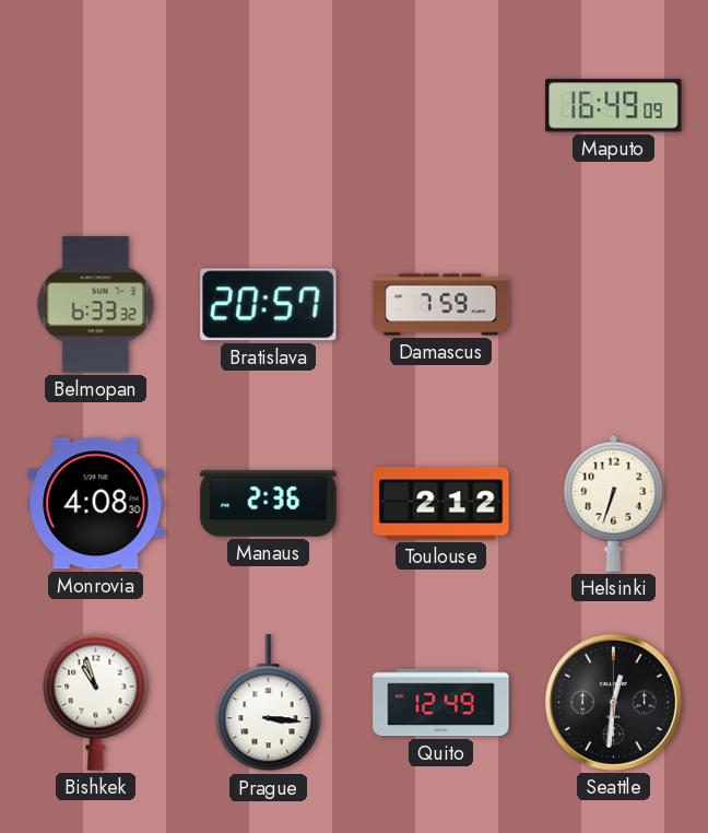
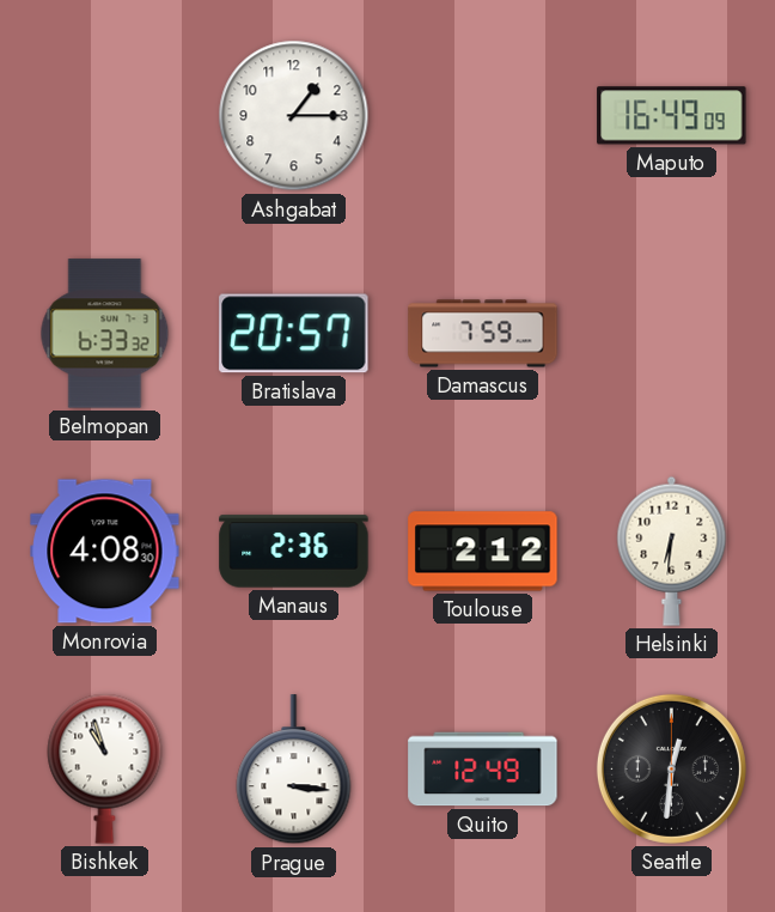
Ashgabat: none -> 1:15
Helsinki: 6:33 -> 6:31
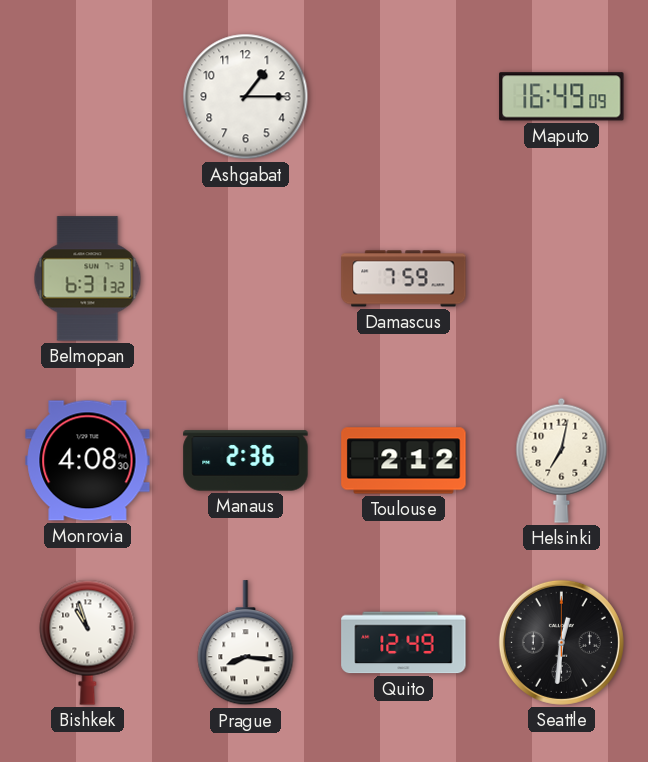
Belmopan: 6:33 -> 6:31
Bratislava: 20:57 -> none
Helsinki: 6:31 -> 7:02
Prague: 3:16 -> 8:16
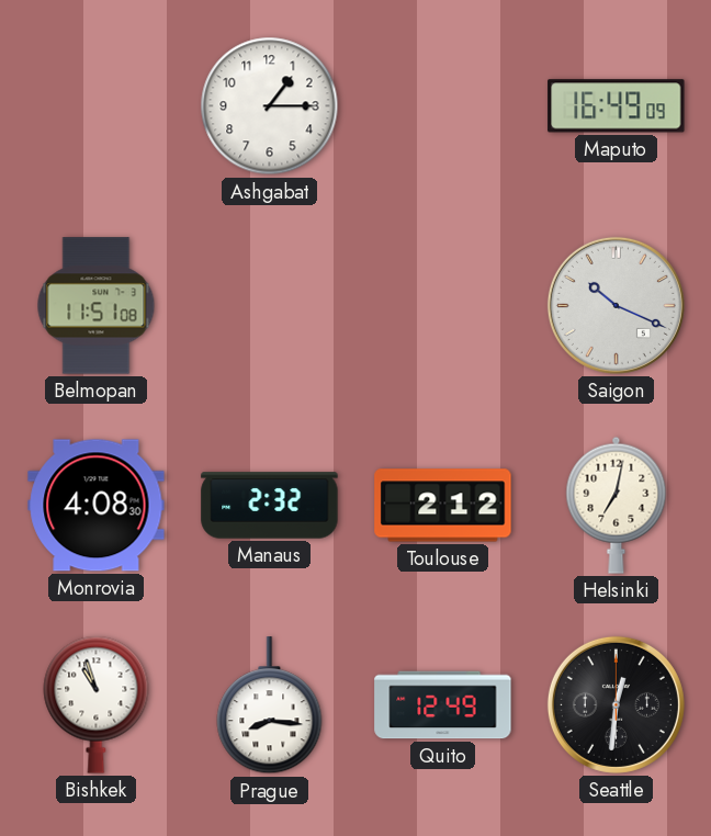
Belmopan: 6:31 -> 11:51
Damascus: 7:59 -> none
Saigon: none -> 10:19
Manaus: 2:36 -> 2:32
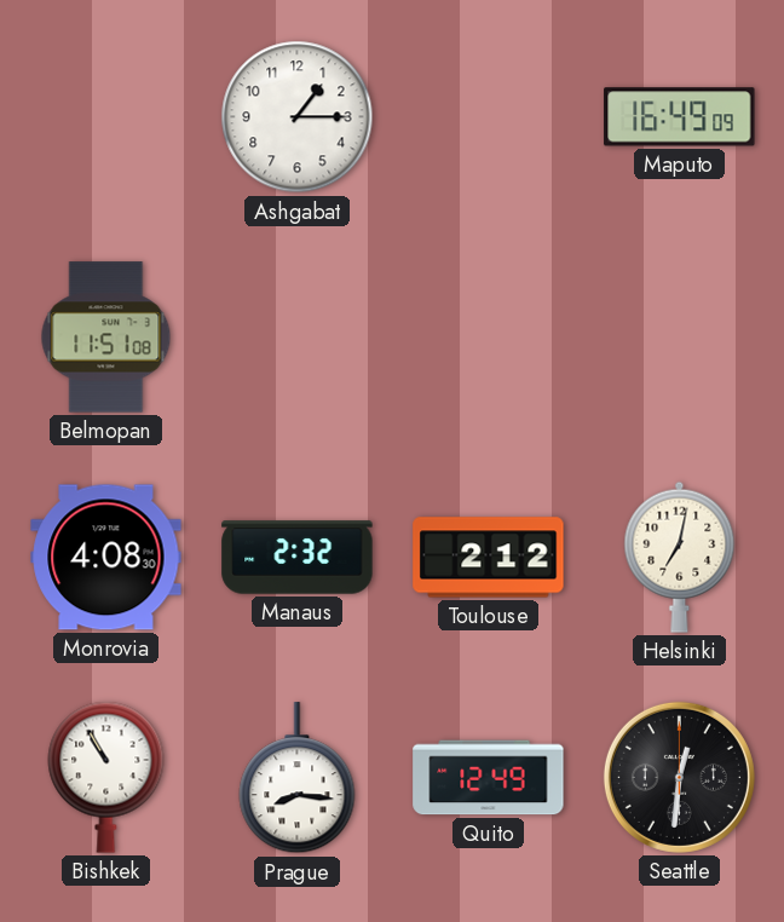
Saigon: 10:19 -> none
Bishkek: 10:57 -> 10:55
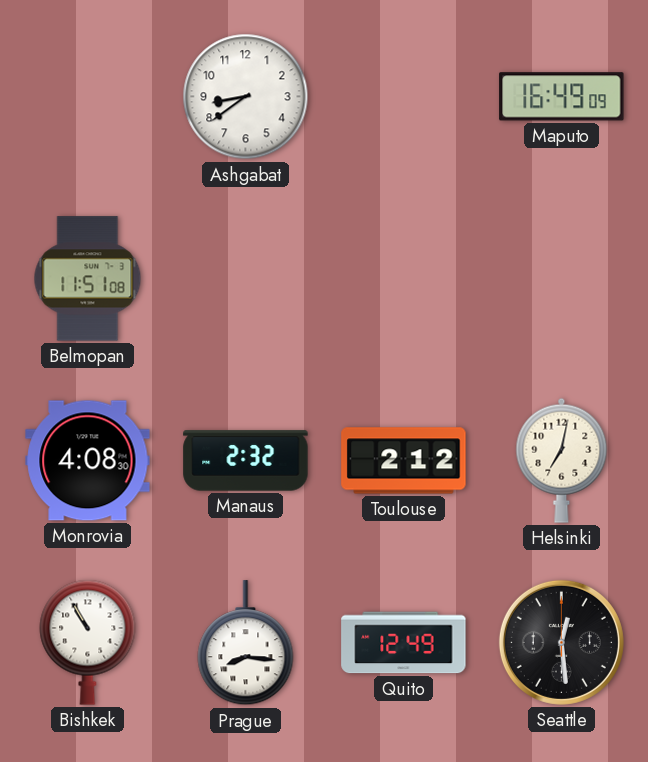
Ashgabat: 1:15 -> 8:39
Seattle: 12:31 -> 12:29
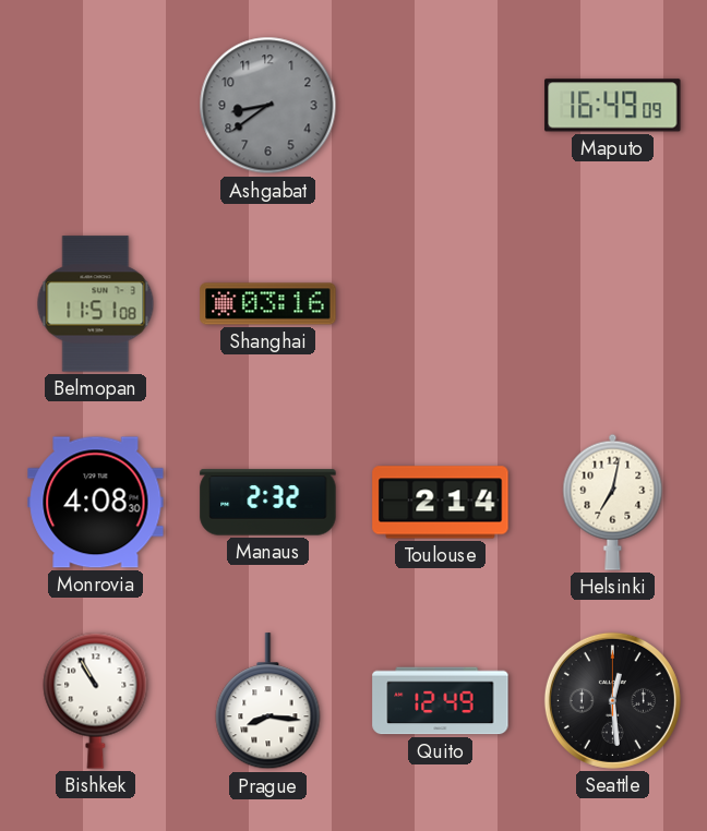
Ashgabat dial: white -> grey
Shanghai: none -> 03:16
Toulouse: 2:12 -> 2:14
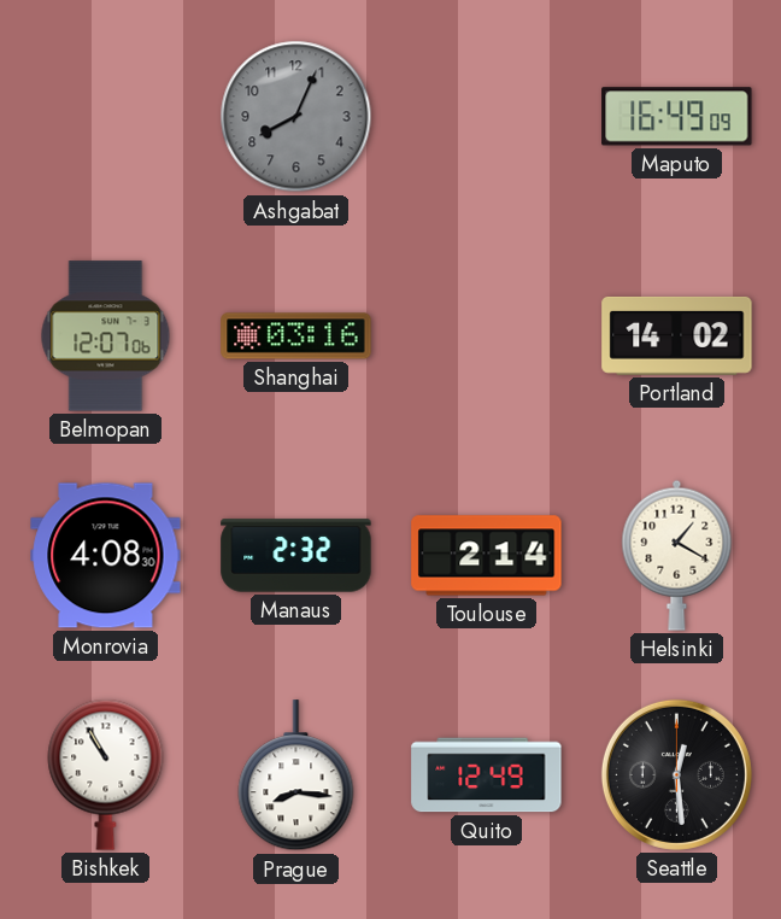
Ashgabat: 8:39 -> 8:04
Belmopan: 11:51 -> 12:07
Portland: none -> 14:02
Helsinki: 7:02 -> 1:20
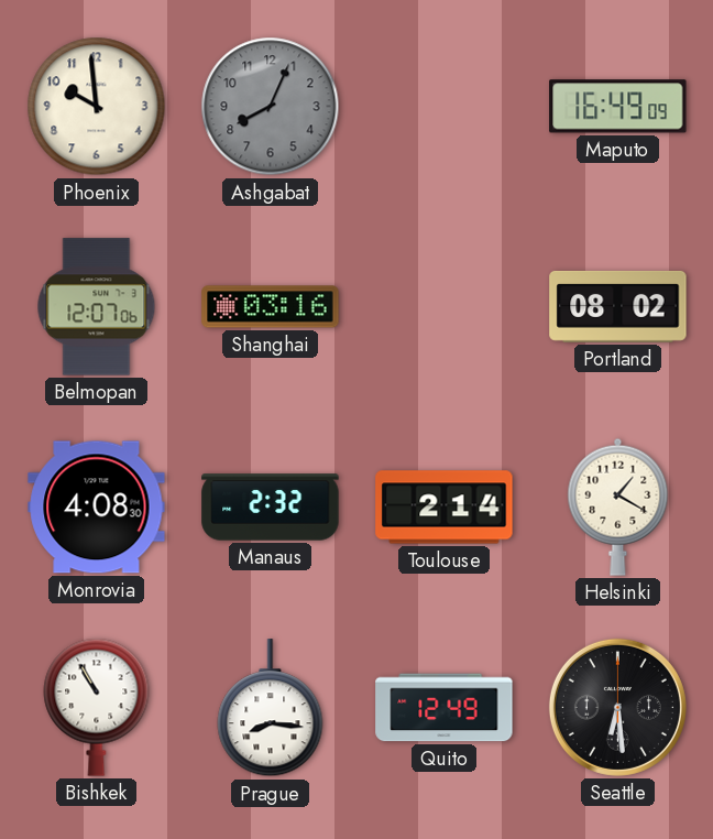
Phoenix: none -> 9:59
Portland: 14:02 -> 08:02
Seattle: 12:29 -> 6:29
